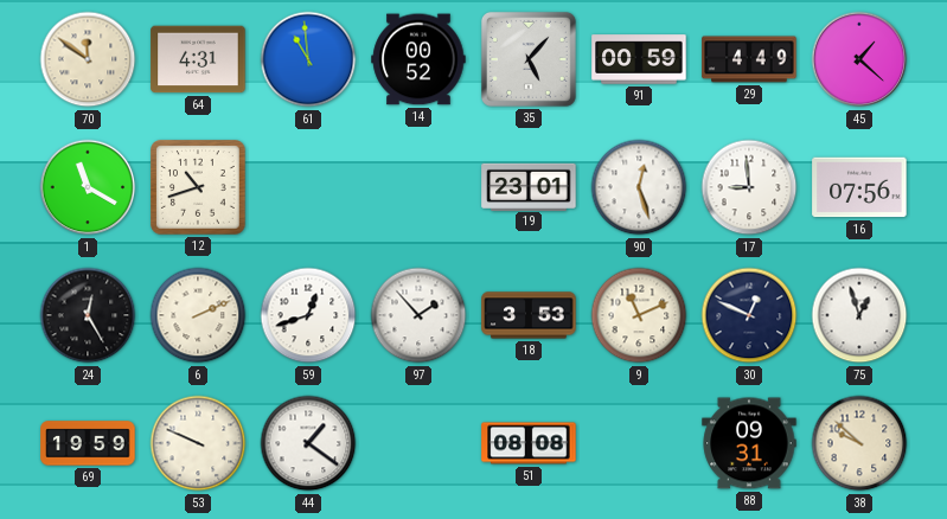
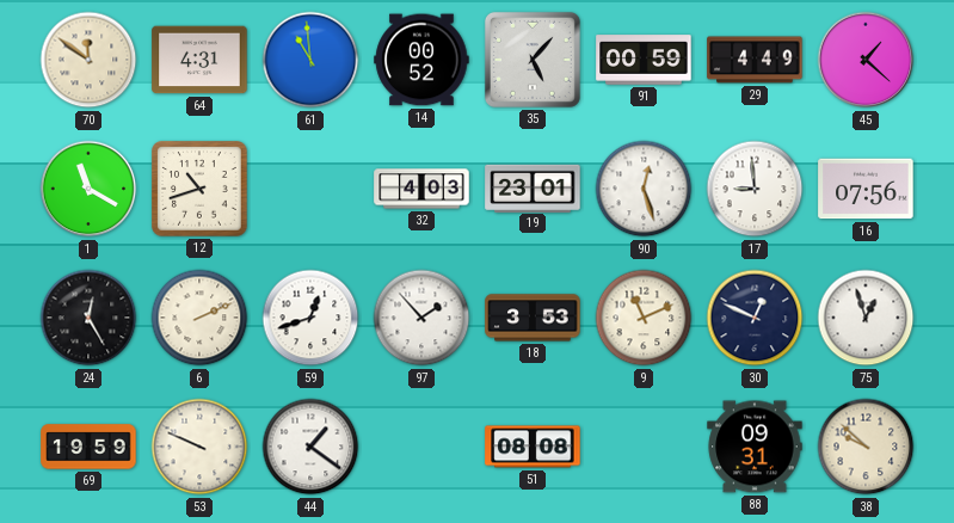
32: none -> 4:03
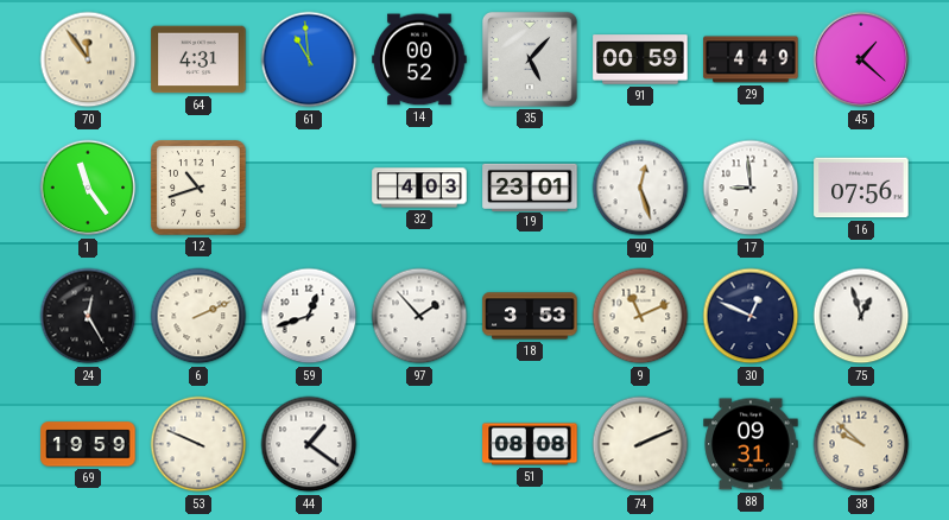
70: 11:51 -> 11:54
1: 11:20 -> 11:24
74: none -> 2:11
